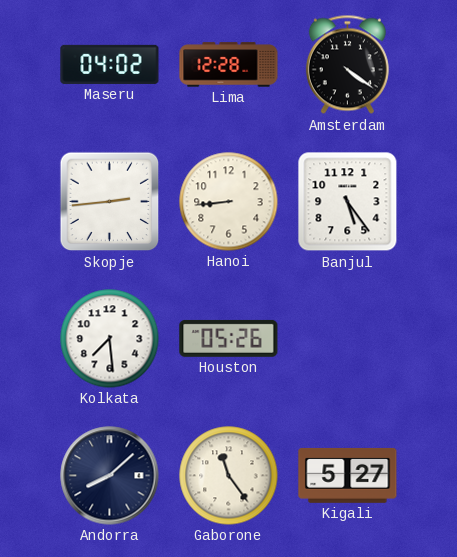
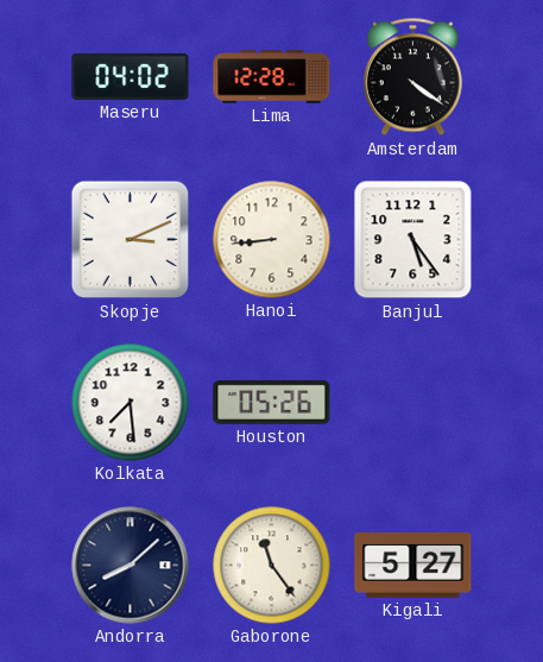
Skopje: 2:44 -> 3:11
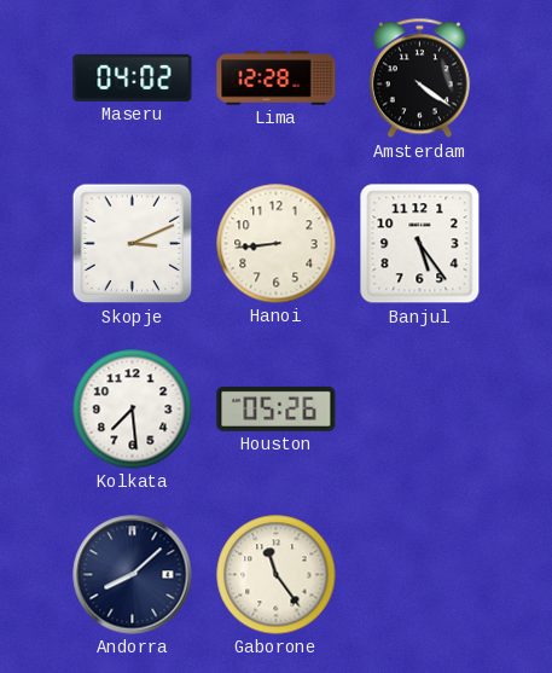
Kigali: 5:27 -> none
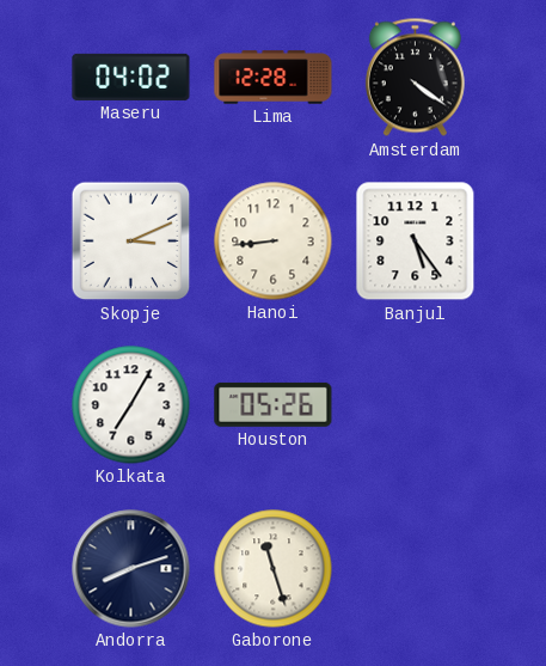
Kolkata: 7:29 -> 7:05
Andorra: 8:08 -> 8:12
Gaborone: 11:24 -> 11:27
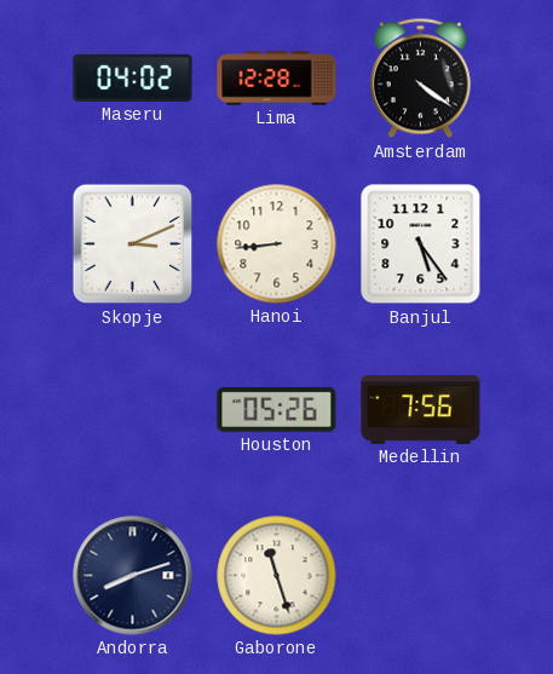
Kolkata: 7:05 -> none
Medellin: none -> 7:56
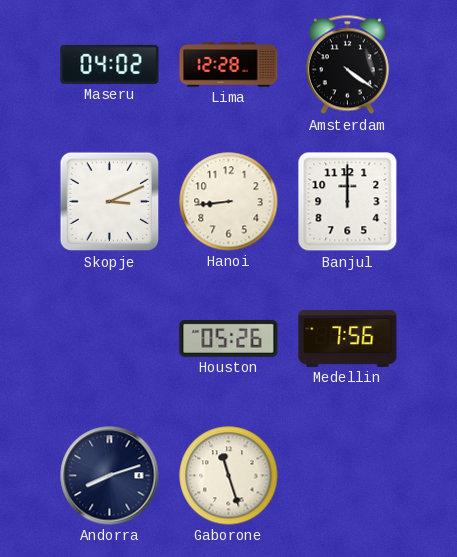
Banjul: 5:24 -> 12:00
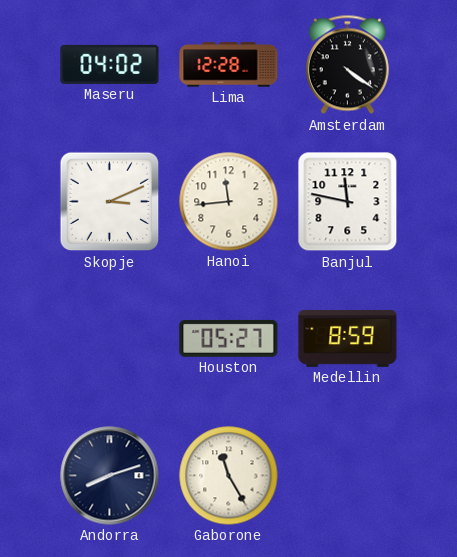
Hanoi: 8:44 -> 11:44
Banjul: 12:00 -> 11:47
Houston: 05:26 -> 05:27
Medellin: 7:56 -> 8:59
Gaborone: 11:27 -> 11:25
